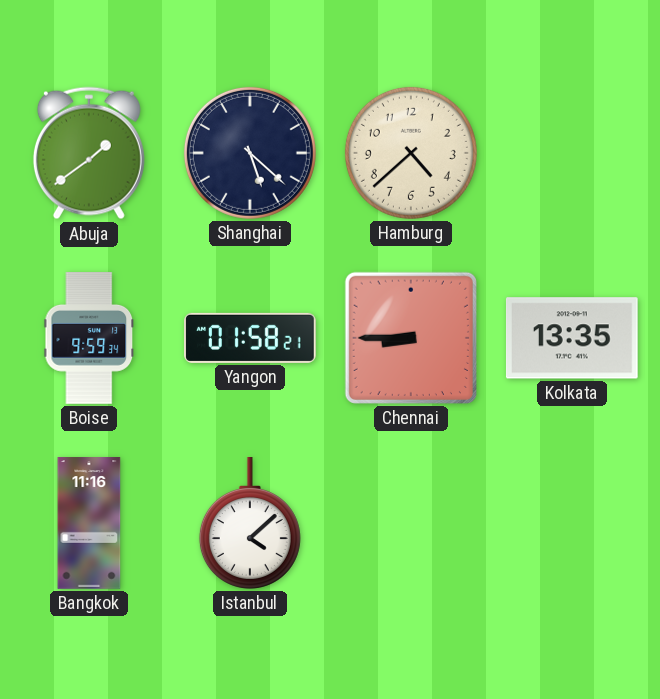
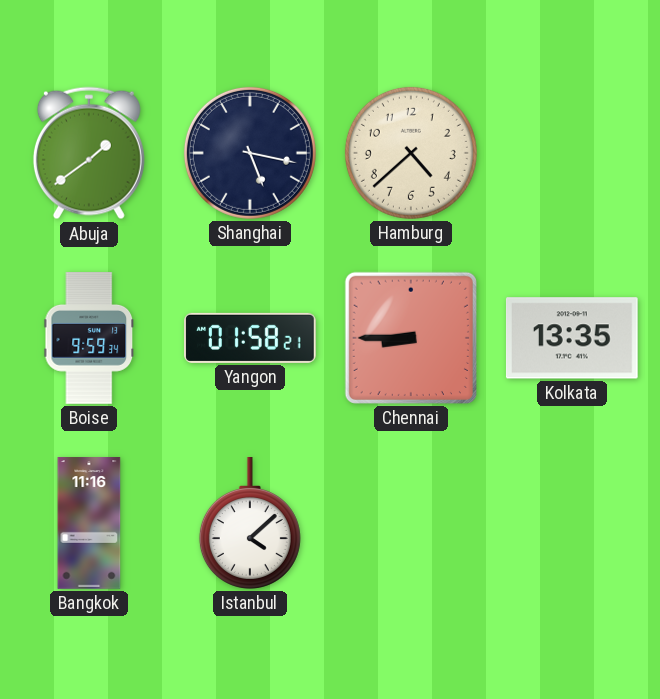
Shanghai: 5:22 -> 5:17
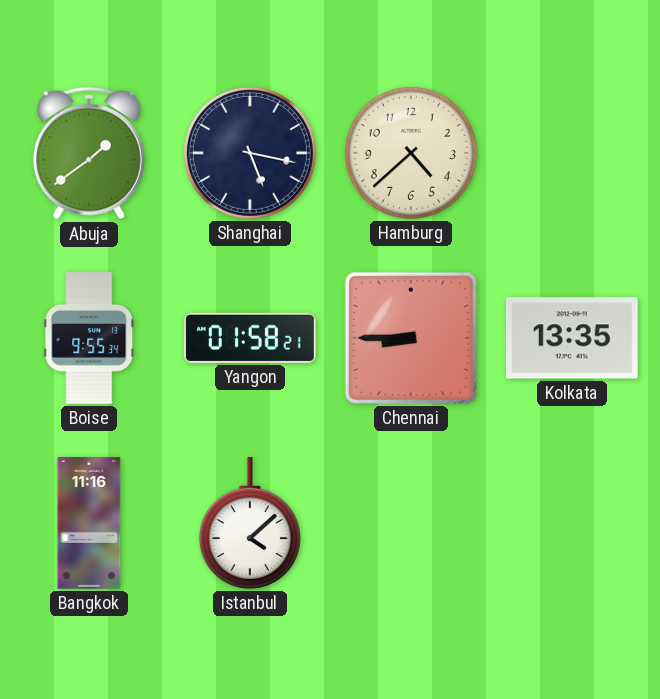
Boise: 9:59 -> 9:55
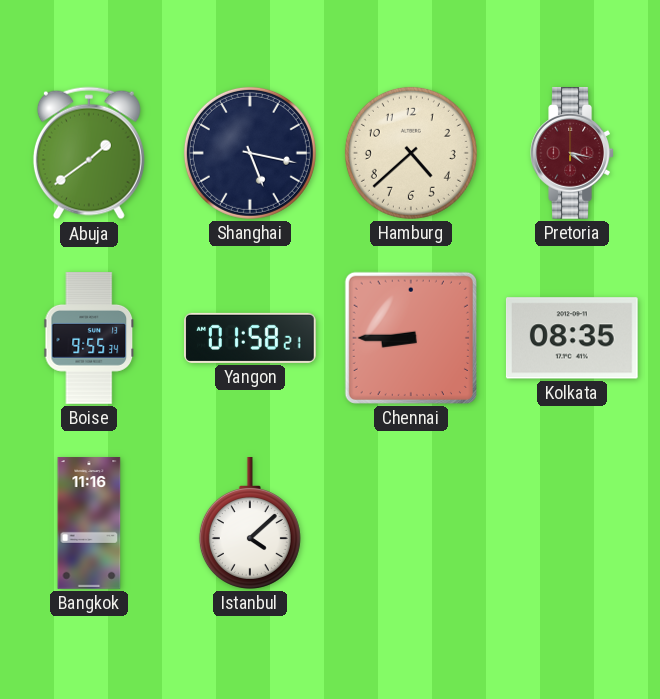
Pretoria: none -> 4:17
Kolkata: 13:35 -> 08:35
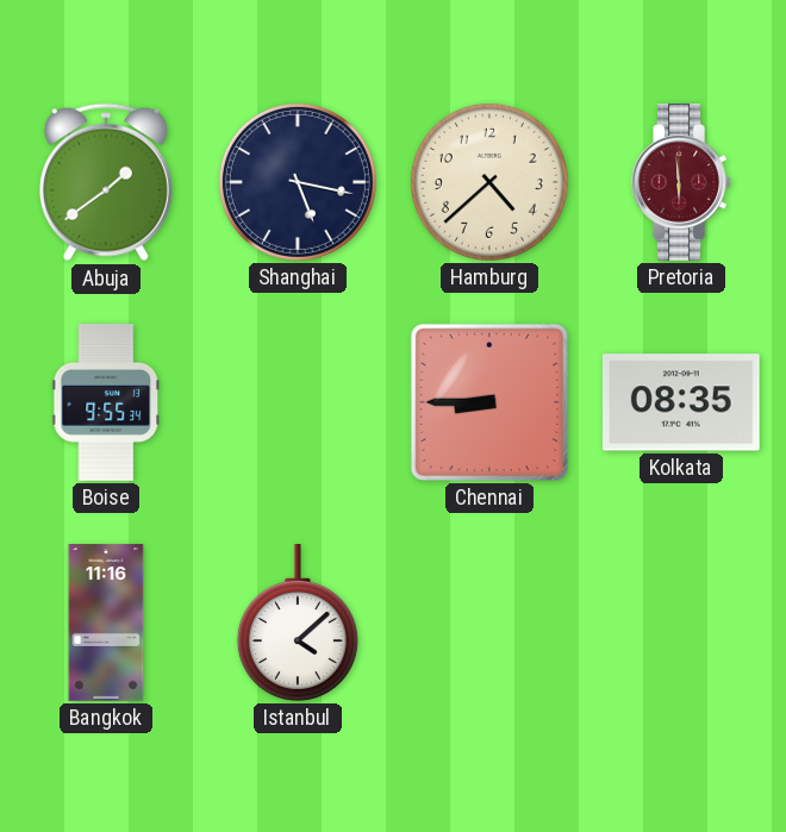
Pretoria: 4:17 -> 5:59
Yangon: 01:58 -> none
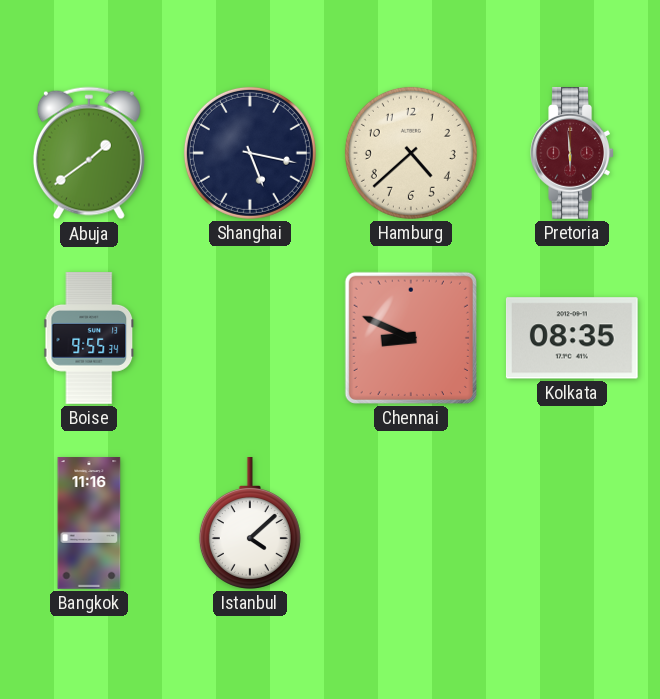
Chennai: 8:45 -> 8:49
